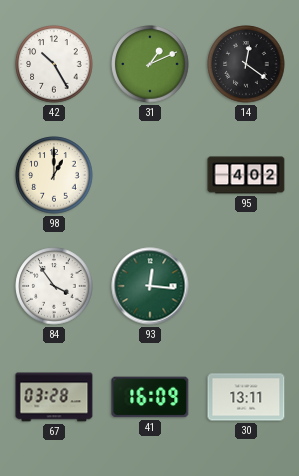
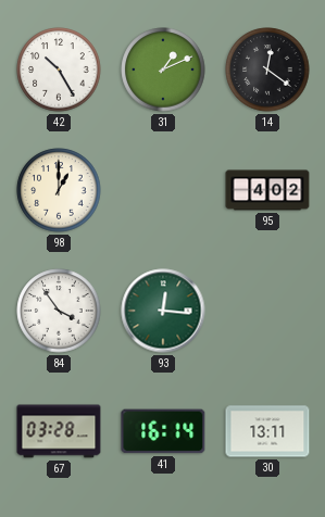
41: 16:09 -> 16:14
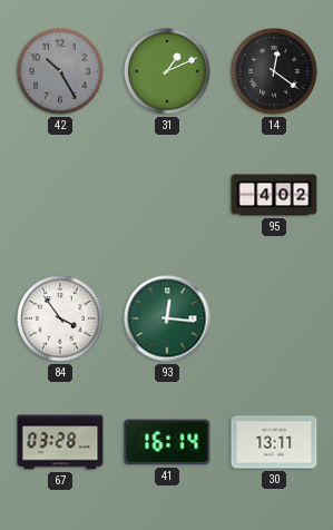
42 dial: white -> grey
98: 1:00 -> none
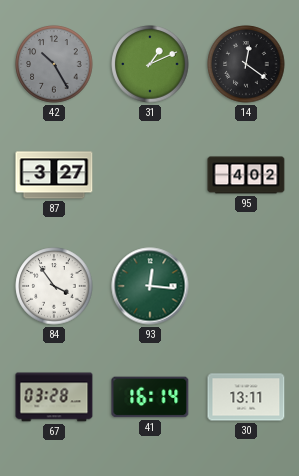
87: none -> 3:27
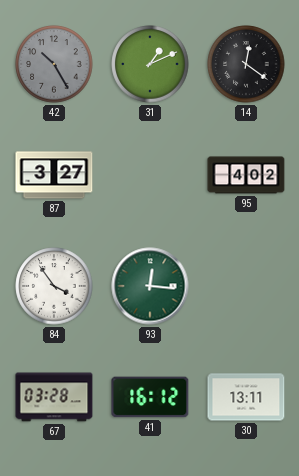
41: 16:14 -> 16:12
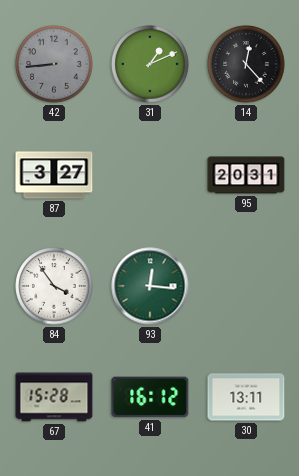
42: 10:25 -> 8:44
14: 12:21 -> 12:23
95: 4:02 -> 20:31
67: 03:28 -> 15:28
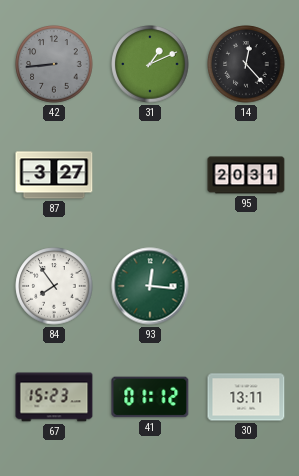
84: 3:54 -> 7:54
67: 15:28 -> 15:23
41: 16:12 -> 01:12
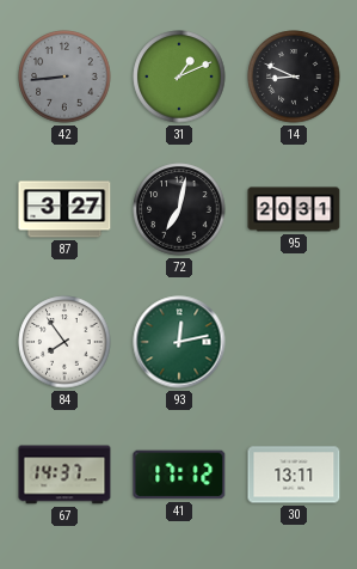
14: 12:23 -> 8:49
72: none -> 7:02
93: 12:16 -> 12:13
67: 15:23 -> 14:37
41: 01:12 -> 17:12
